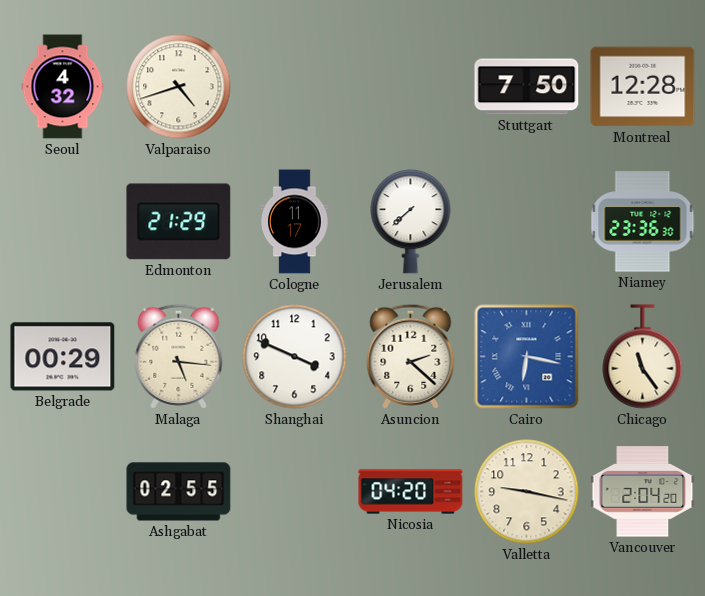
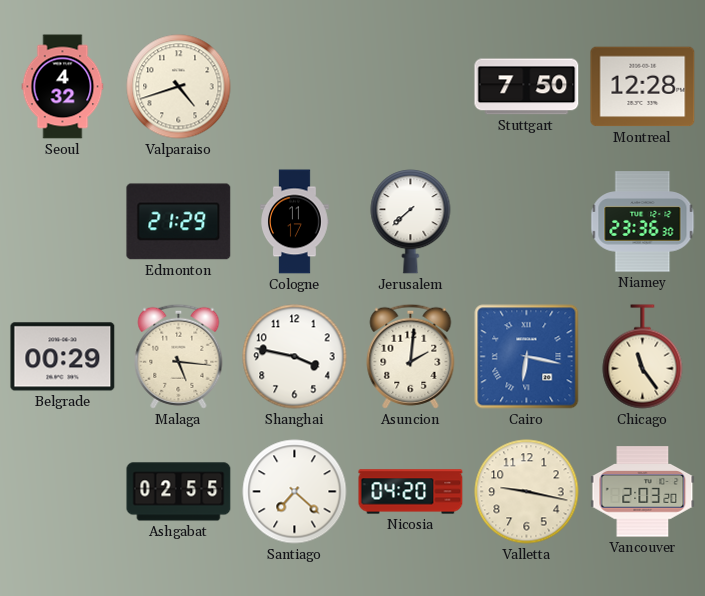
Shanghai: 3:49 -> 3:47
Asuncion: 2:22 -> 2:01
Santiago: none -> 7:22
Vancouver: 2:04 -> 2:03
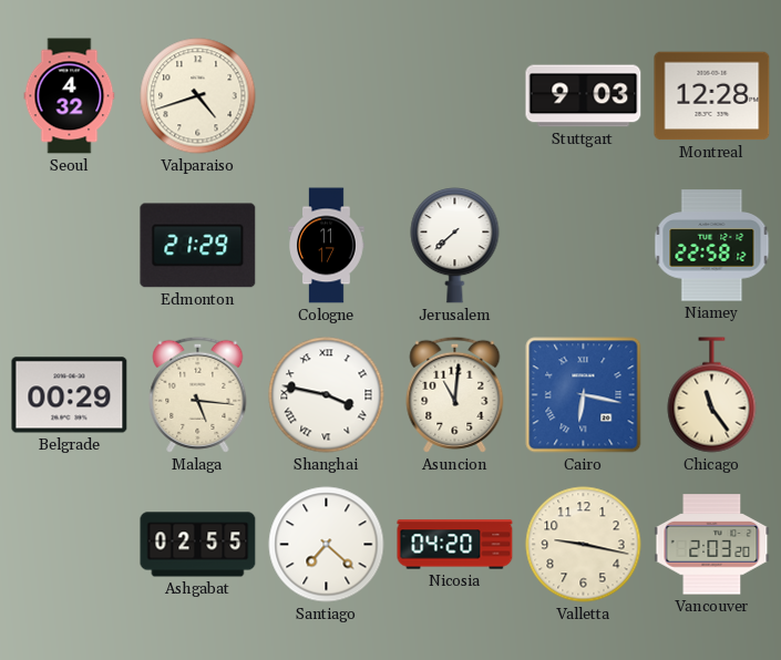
Stuttgart: 7:50 -> 9:03
Niamey: 23:36 -> 22:58
Shanghai numerals: Arabic -> Roman
Asuncion: 2:01 -> 11:01
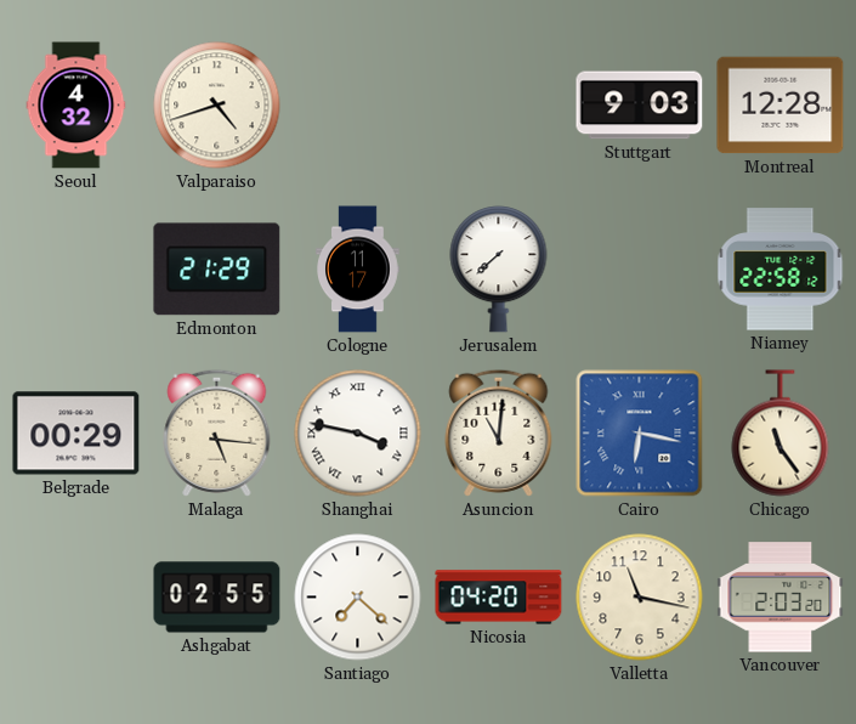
Valletta: 9:17 -> 11:17
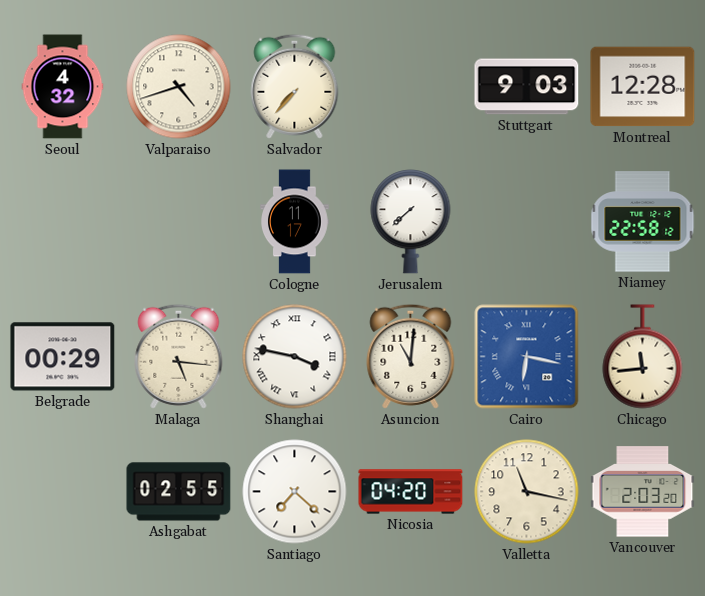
Salvador: none -> 7:37
Edmonton: 21:29 -> none
Chicago: 11:24 -> 11:44
